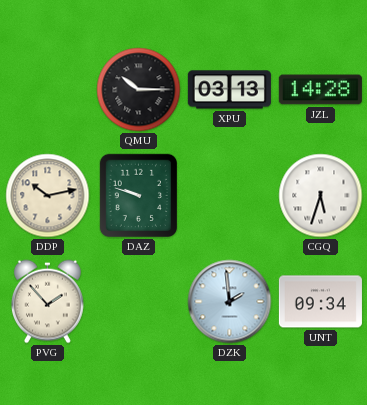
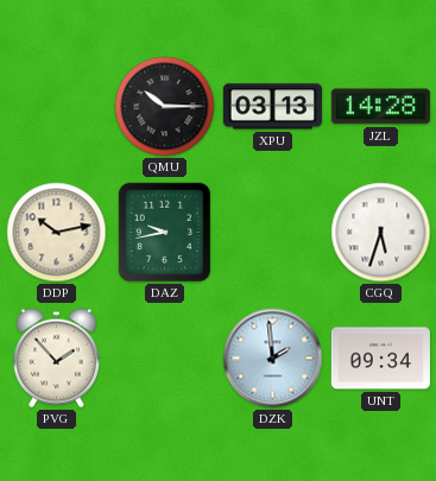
DAZ: 9:48 -> 9:43
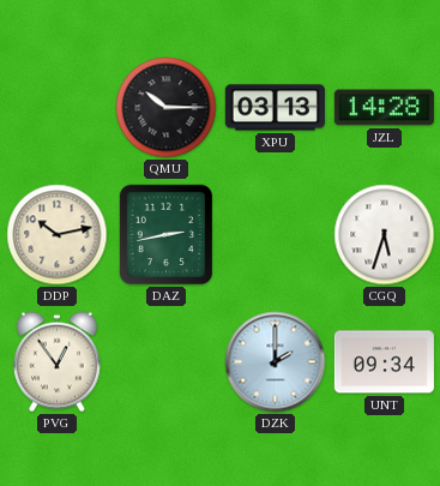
DAZ: 9:43 -> 2:43
PVG: 1:53 -> 12:54
DZK: 1:59 -> 2:00
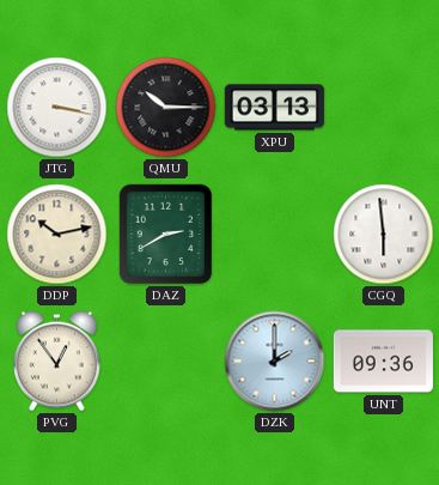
JTG: none -> 3:17
JZL: 14:28 -> none
DAZ: 2:43 -> 2:40
CGQ: 5:33 -> 5:59
UNT: 09:34 -> 09:36
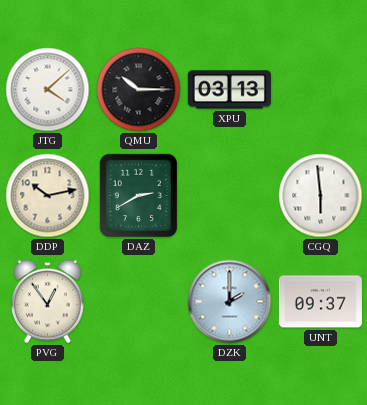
JTG: 3:17 -> 4:08
UNT: 09:36 -> 09:37
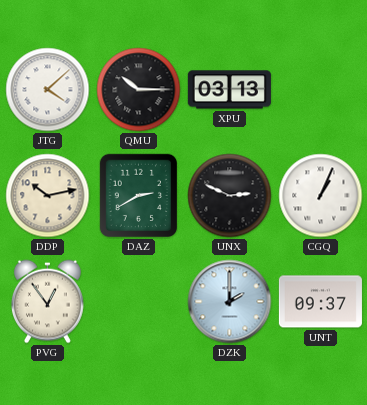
UNX: none -> 2:49
CGQ: 5:59 -> 1:04
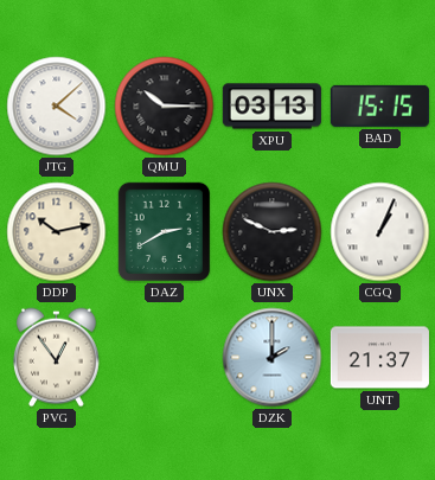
BAD: none -> 15:15
UNT: 09:37 -> 21:37
